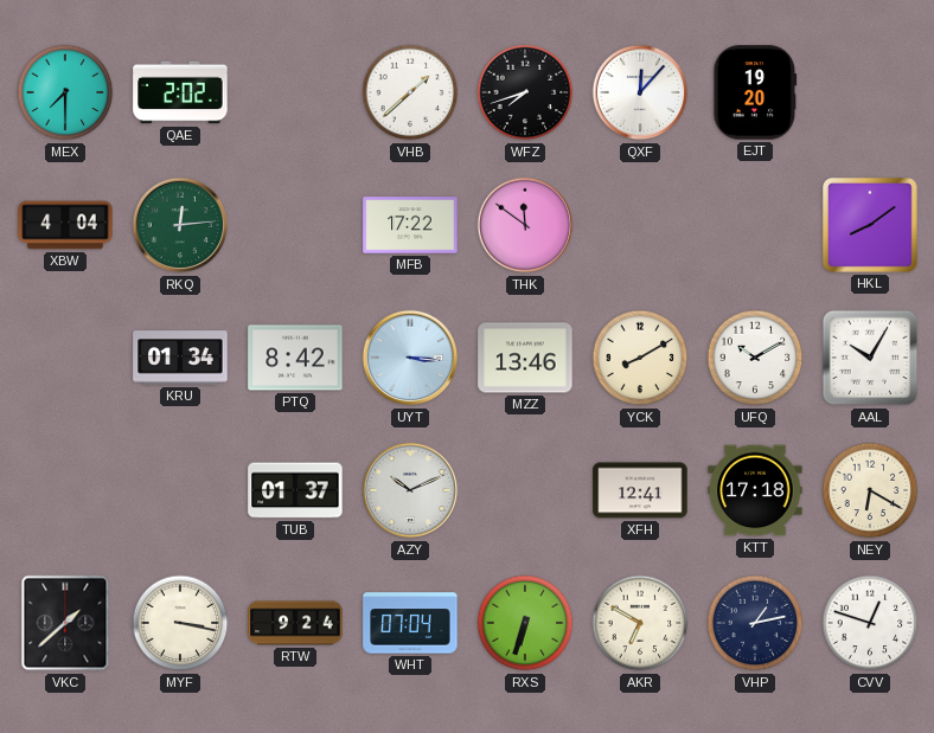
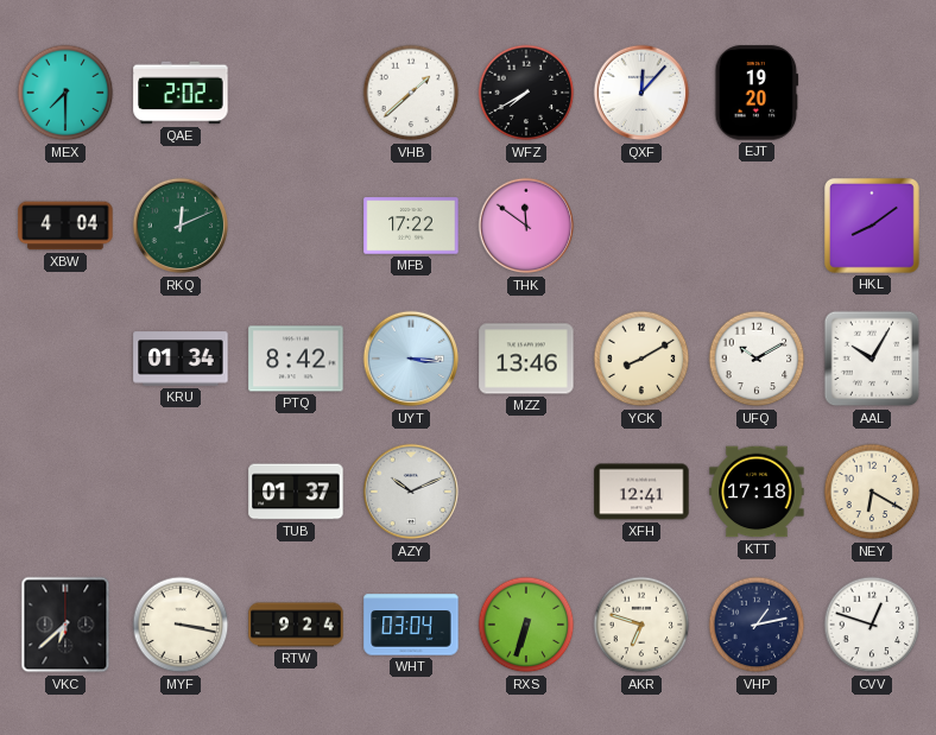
WFZ: 7:42 -> 7:40
RKQ: 12:14 -> 12:11
VKC: 1:38 -> 6:38
WHT: 07:04 -> 03:04
AKR: 6:50 -> 6:48
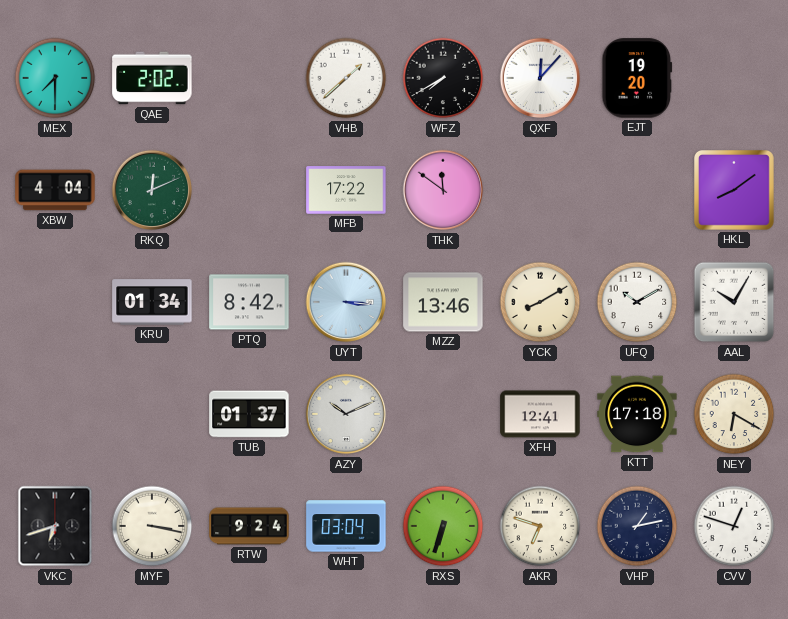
VKC: 6:38 -> 6:42
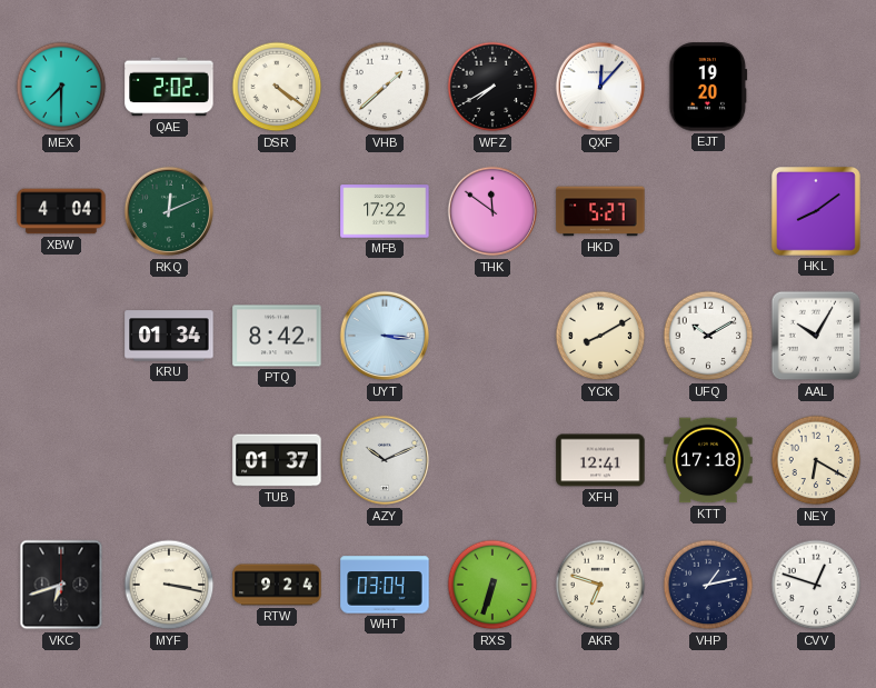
DSR: none -> 4:21
HKD: none -> 5:27
MZZ: 13:46 -> none
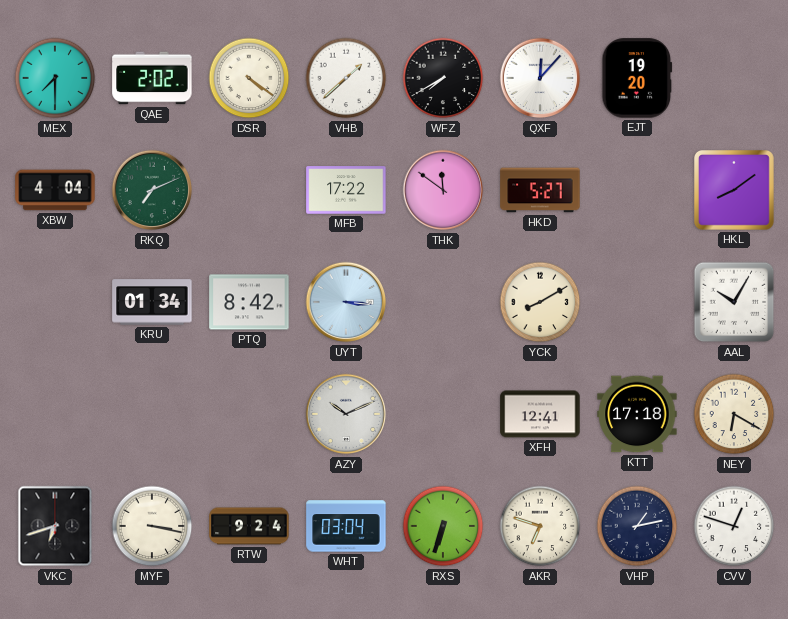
RKQ: 12:11 -> 7:11
UFQ: 10:10 -> none
TUB: 01:37 -> none
